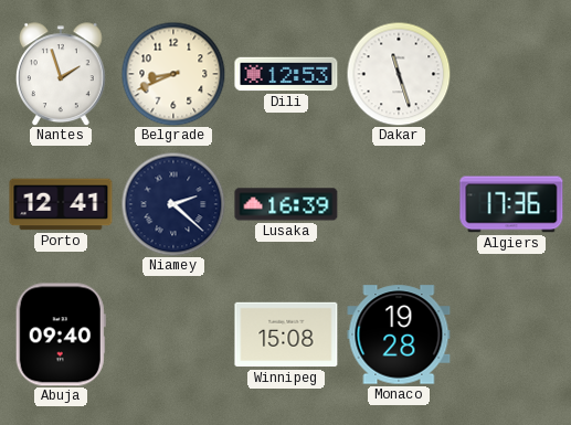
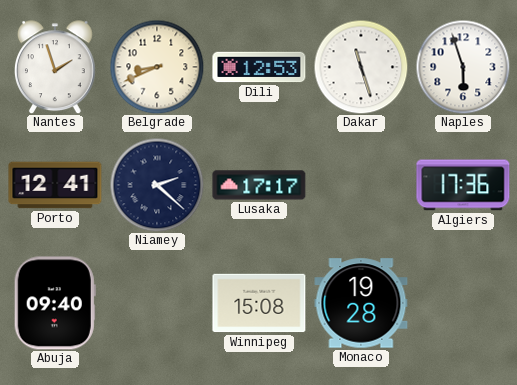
Naples: none -> 5:57
Lusaka: 16:39 -> 17:17
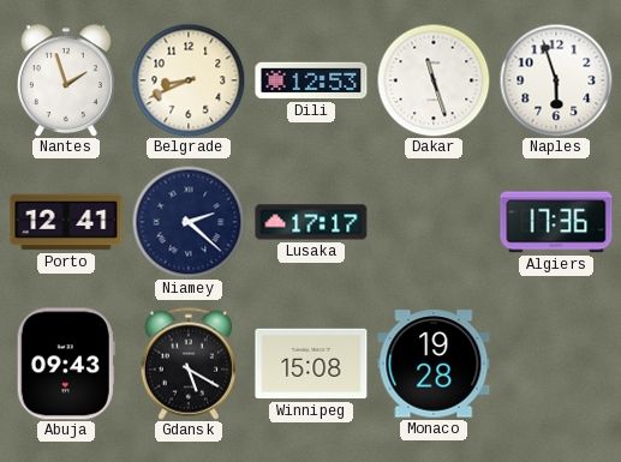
Abuja: 09:40 -> 09:43
Gdansk: none -> 5:20
